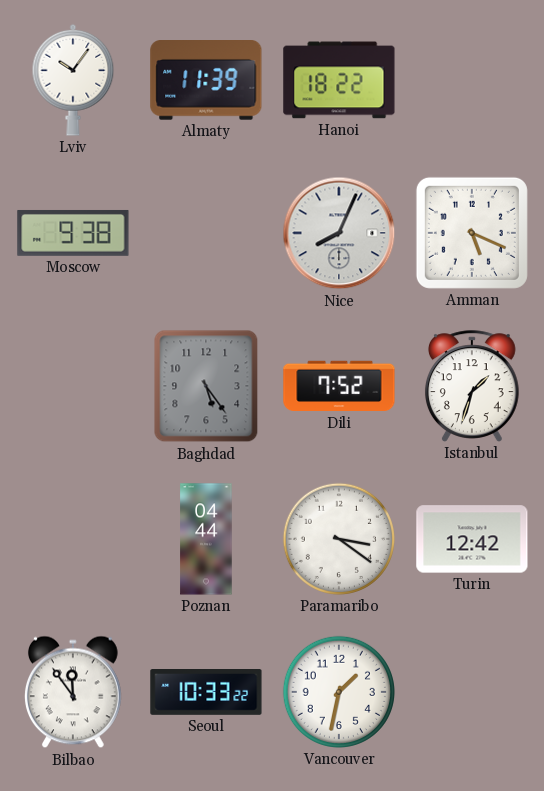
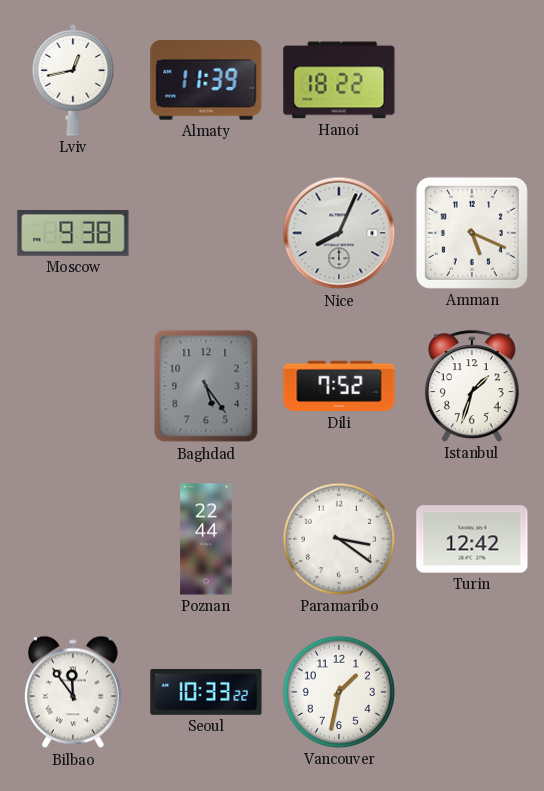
Lviv: 10:06 -> 12:43
Poznan: 04:44 -> 22:44
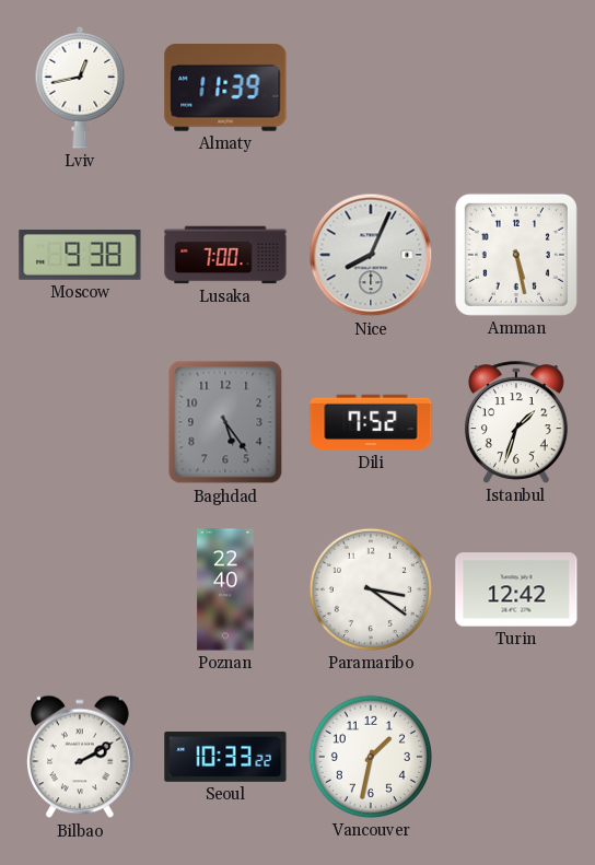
Hanoi: 18:22 -> none
Lusaka: none -> 7:00
Amman: 5:19 -> 5:28
Poznan: 22:44 -> 22:40
Bilbao: 11:54 -> 2:10
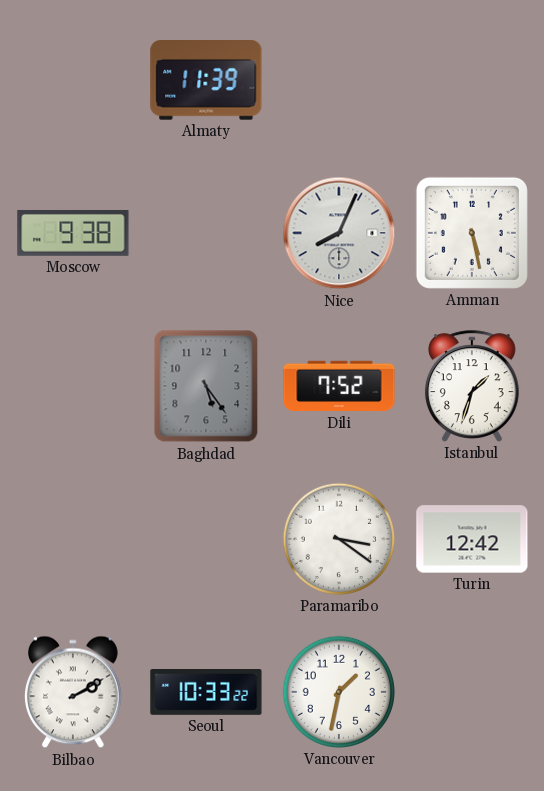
Lviv: 12:43 -> none
Lusaka: 7:00 -> none
Poznan: 22:40 -> none
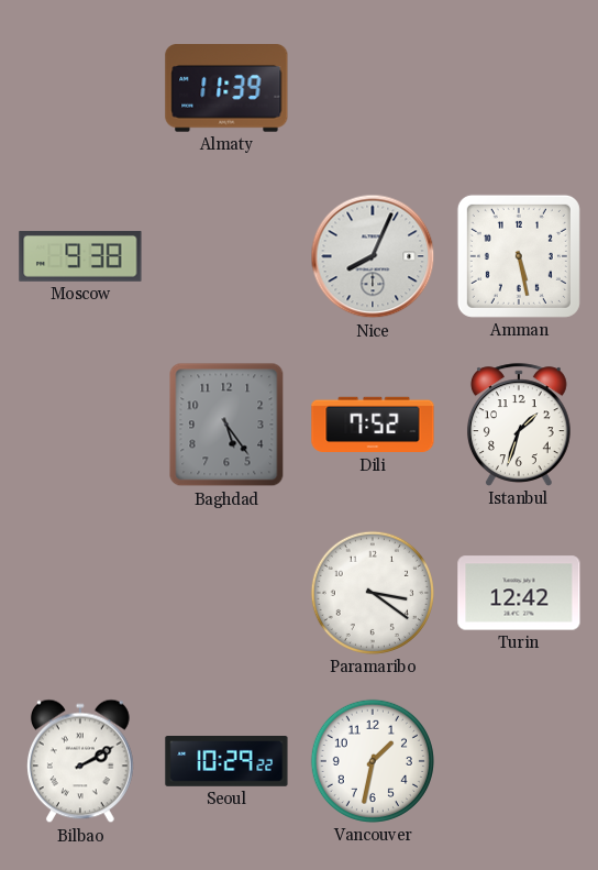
Seoul: 10:33 -> 10:29
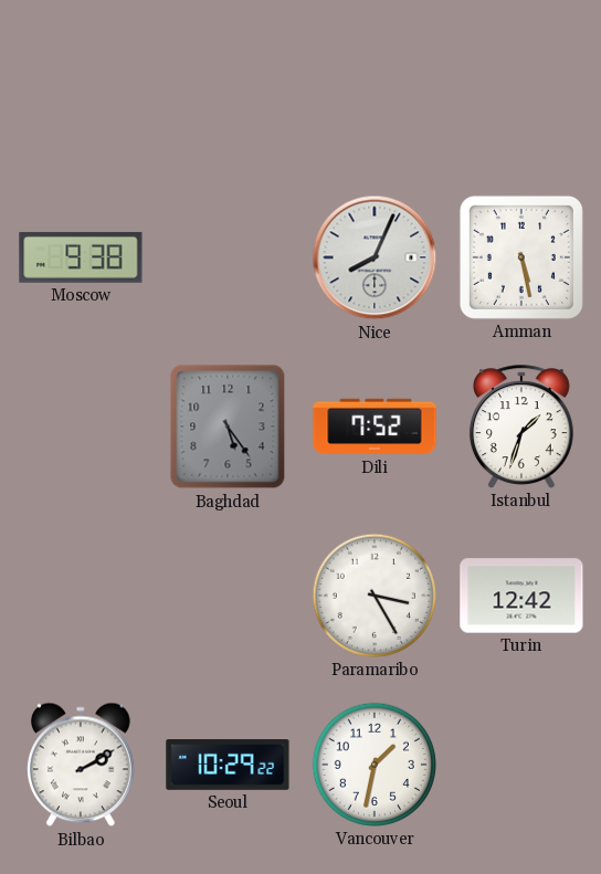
Almaty: 11:39 -> none
Paramaribo: 3:21 -> 3:25
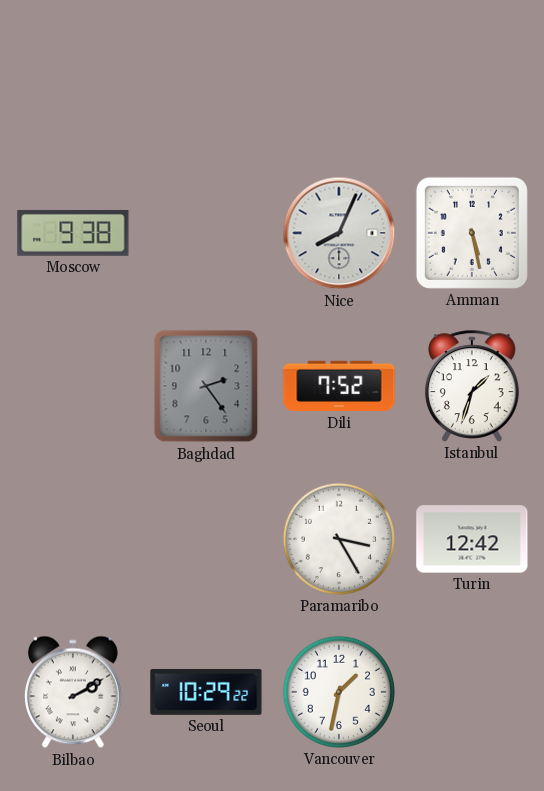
Baghdad: 5:24 -> 2:24
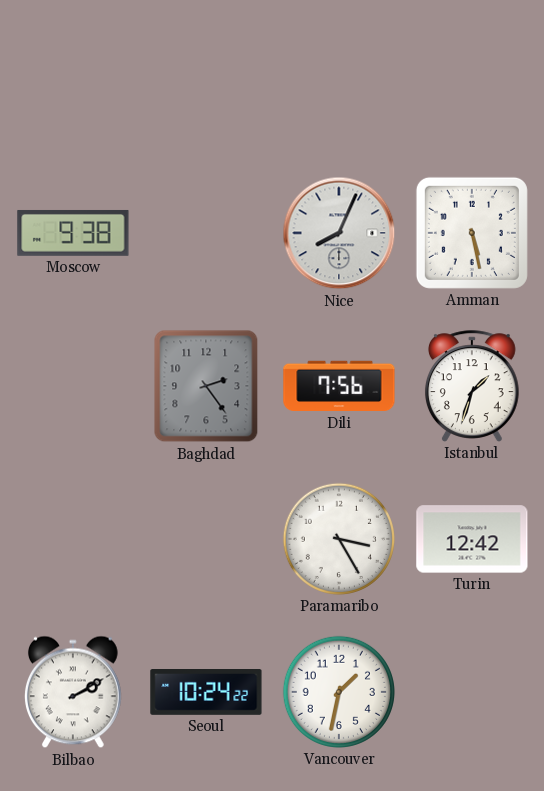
Dili: 7:52 -> 7:56
Seoul: 10:29 -> 10:24
